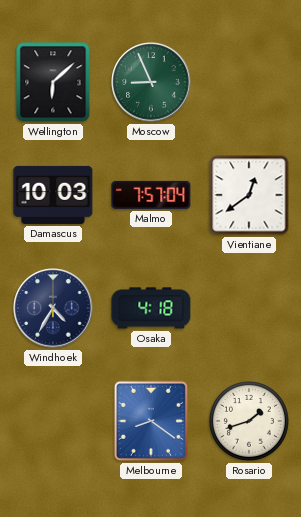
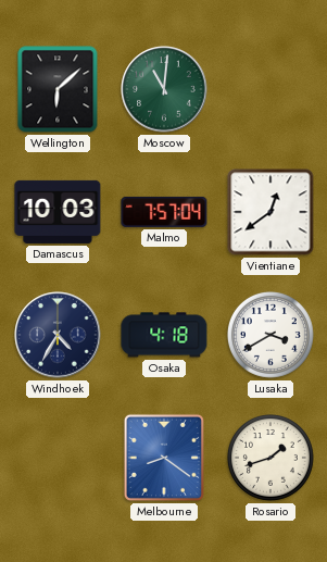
Moscow: 8:56 -> 11:01
Lusaka: none -> 3:40
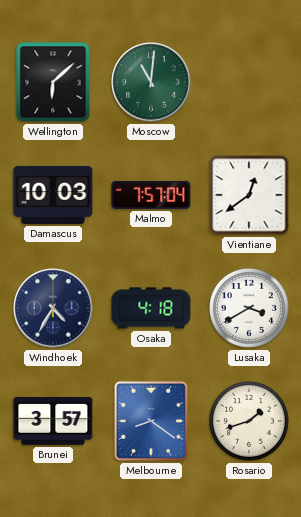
Brunei: none -> 3:57
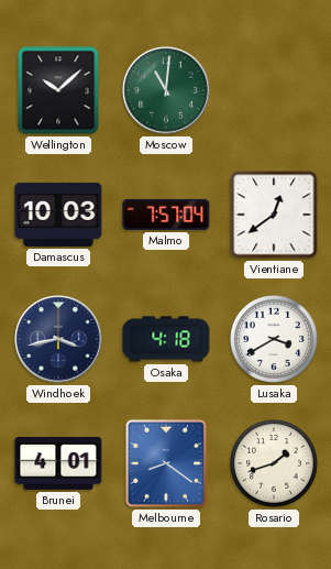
Wellington: 6:08 -> 10:08
Windhoek: 4:35 -> 3:43
Brunei: 3:57 -> 4:01
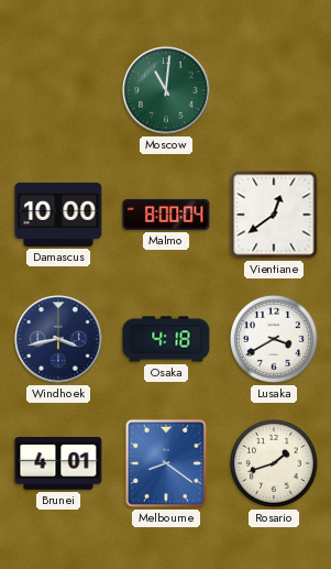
Wellington: 10:08 -> none
Damascus: 10:03 -> 10:00
Malmo: 7:57 -> 8:00
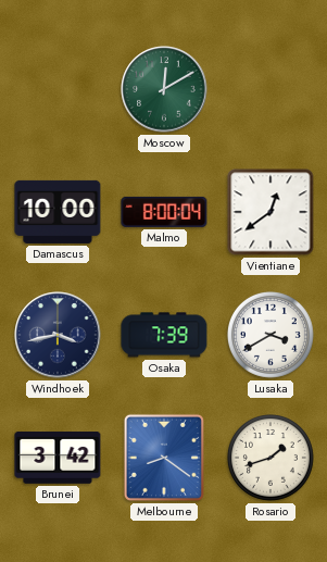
Moscow: 11:01 -> 12:10
Osaka: 4:18 -> 7:39
Brunei: 4:01 -> 3:42
